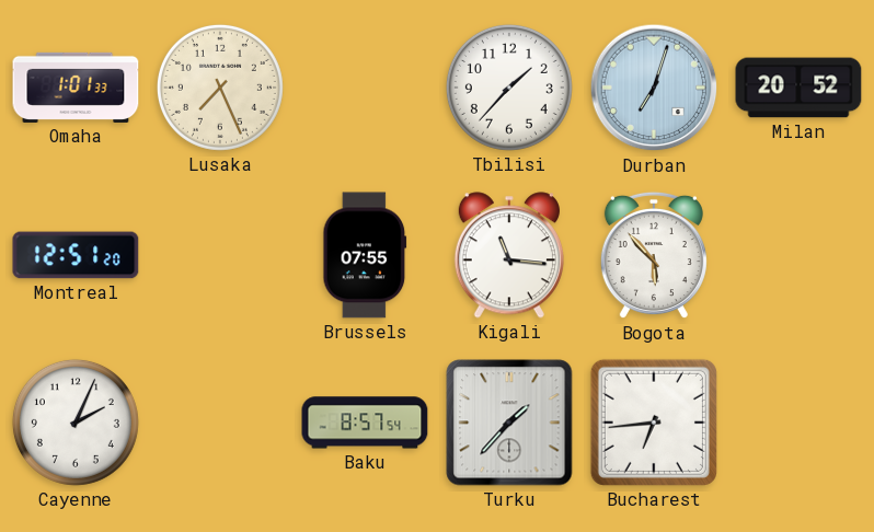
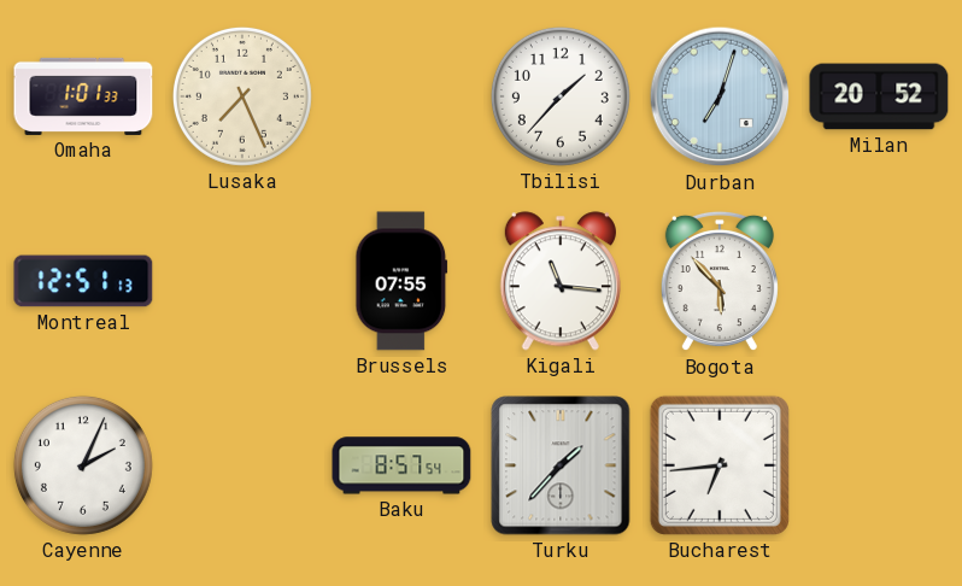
Montreal: 12:51:20 -> 12:51:13
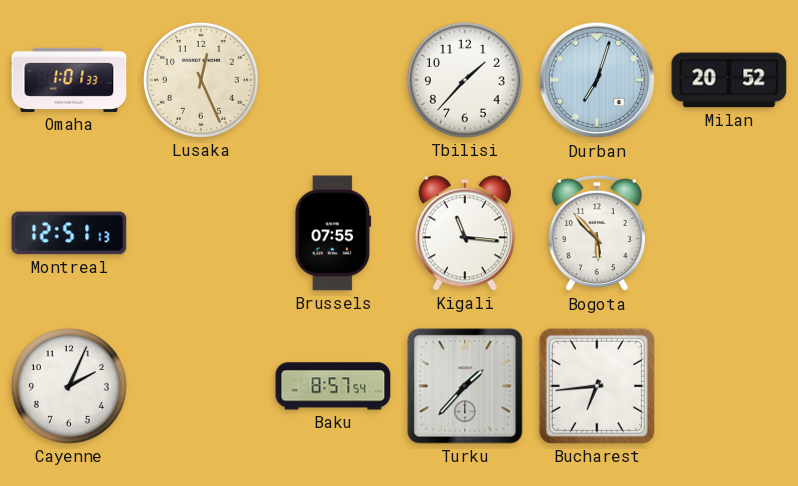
Lusaka: 7:26 -> 12:26
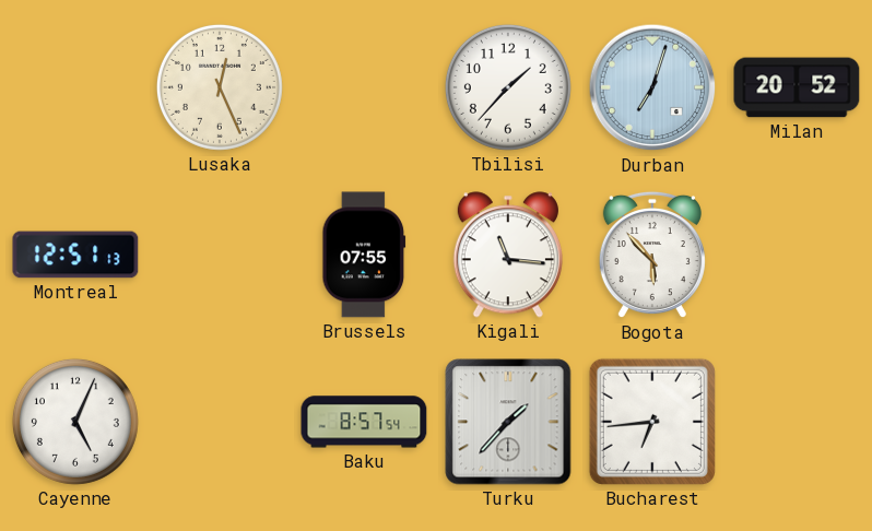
Omaha: 1:01 -> none
Cayenne: 2:04 -> 5:04
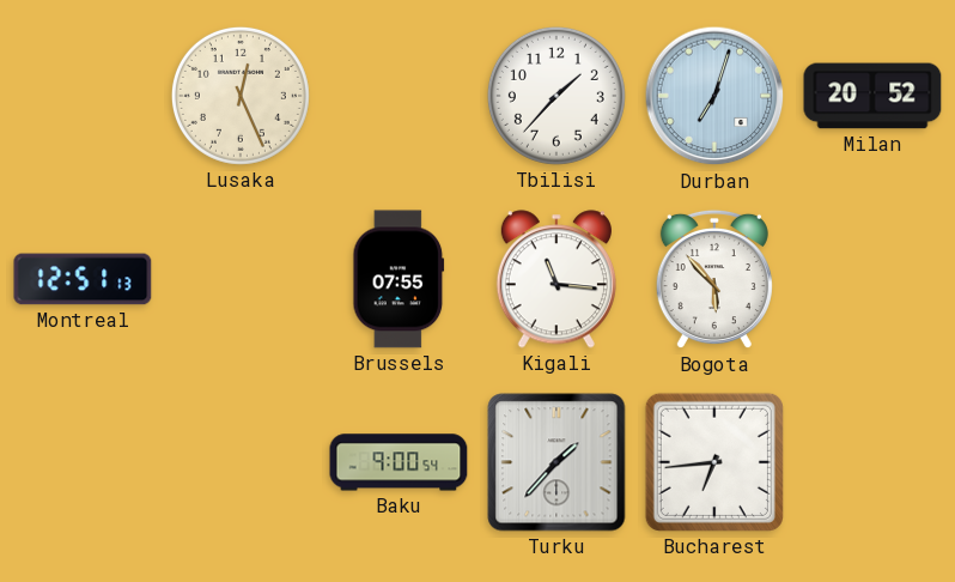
Cayenne: 5:04 -> none
Baku: 8:57 -> 9:00
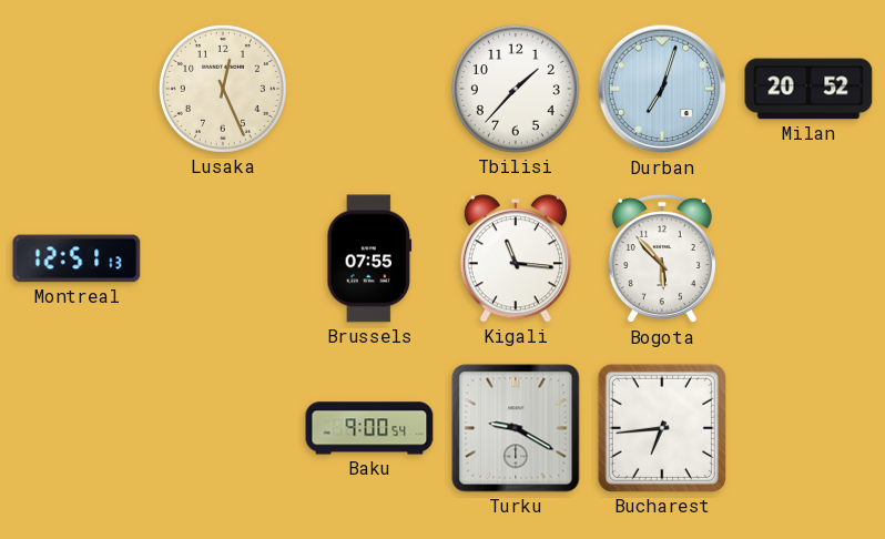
Turku: 1:37 -> 9:20
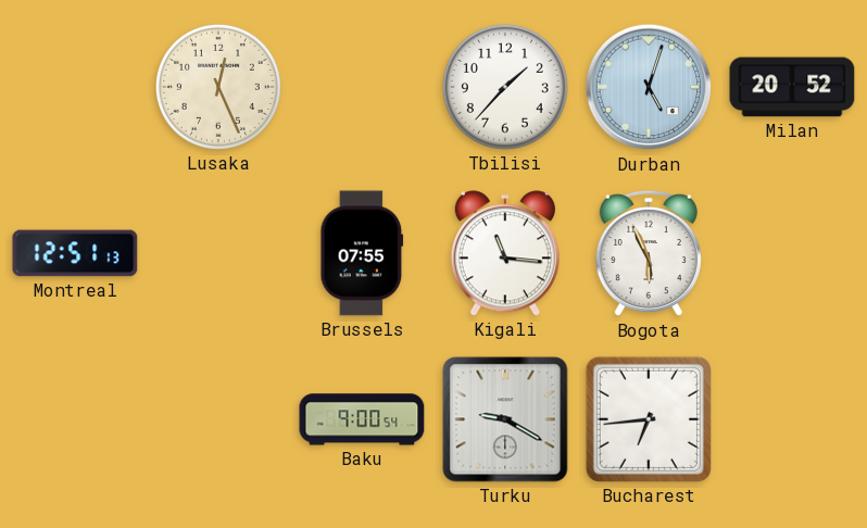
Durban: 7:03 -> 5:03
Bogota: 5:53 -> 5:56
